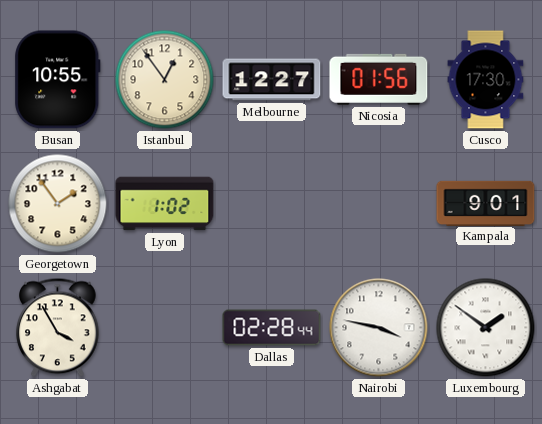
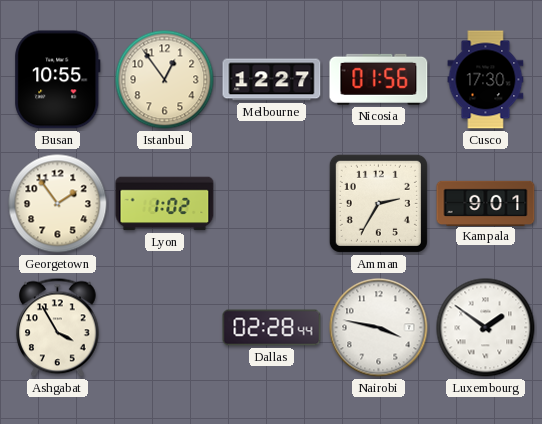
Amman: none -> 2:35
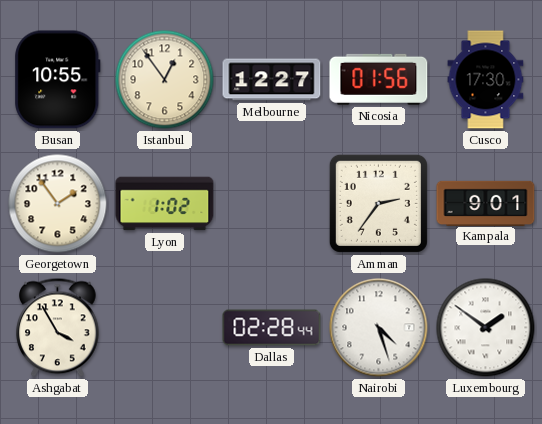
Amman: 2:35 -> 2:36
Nairobi: 3:47 -> 4:27
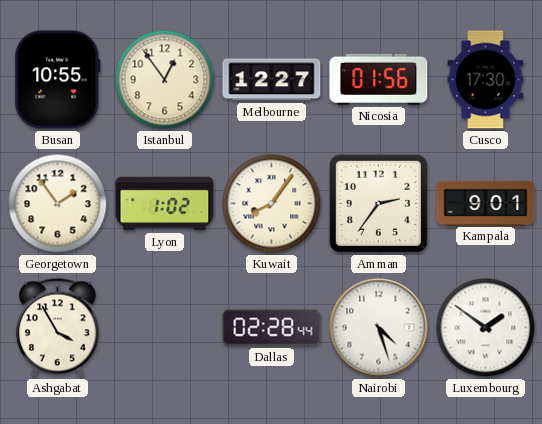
Kuwait: none -> 8:06
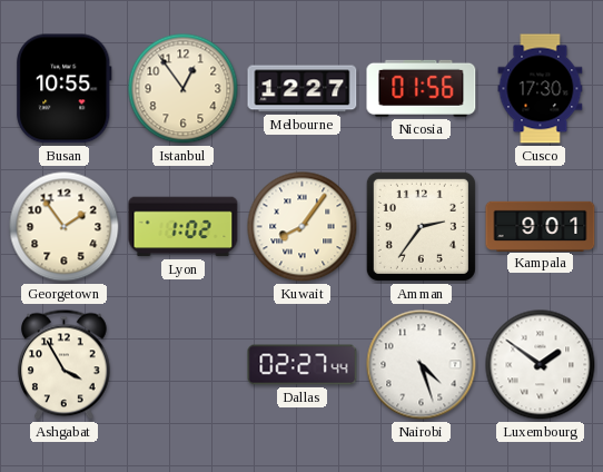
Dallas: 02:28 -> 02:27
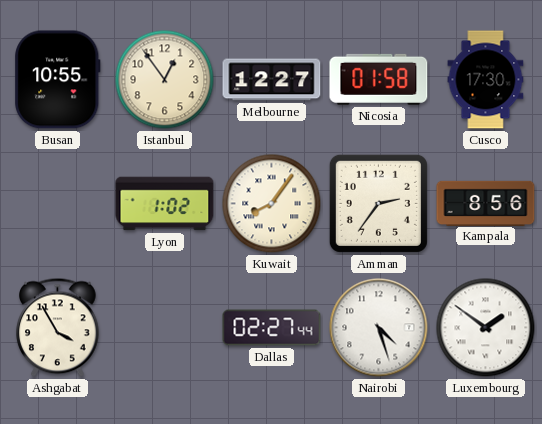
Nicosia: 01:56 -> 01:58
Georgetown: 1:54 -> none
Kampala: 9:01 -> 8:56
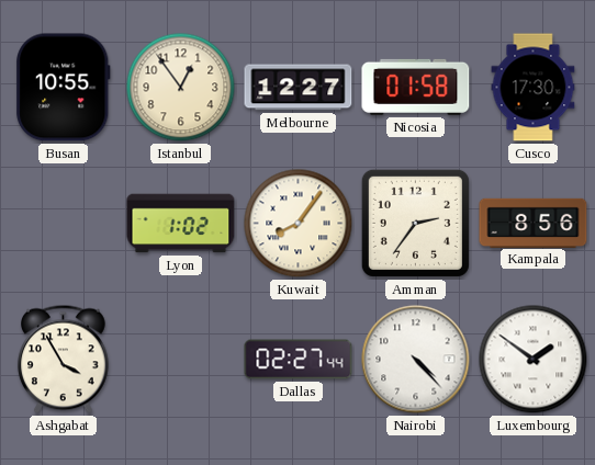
Nairobi: 4:27 -> 4:23
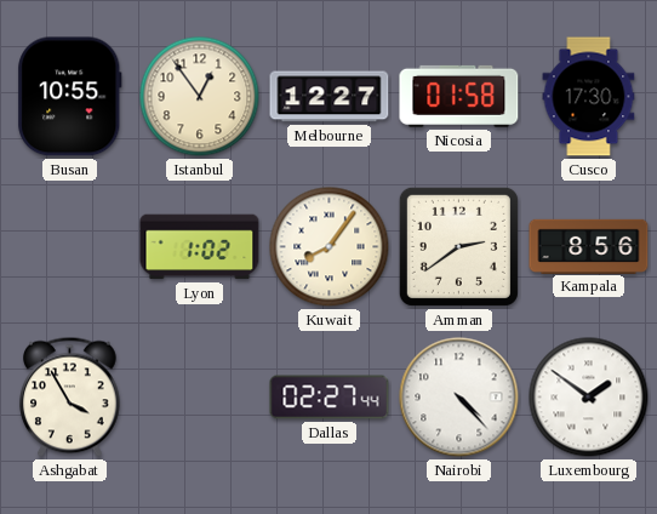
Amman: 2:36 -> 2:39
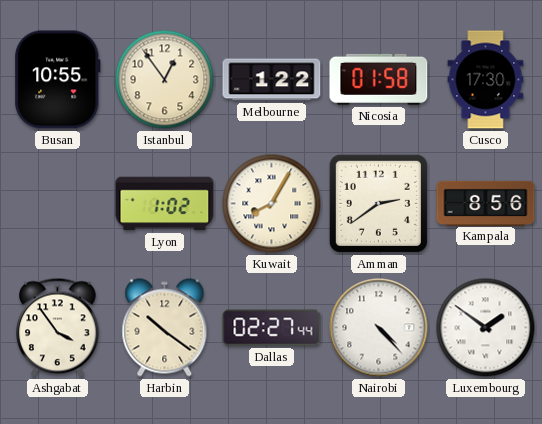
Melbourne: 12:27 -> 1:22
Kuwait: 8:06 -> 8:05
Ashgabat: 3:55 -> 3:54
Harbin: none -> 10:21
